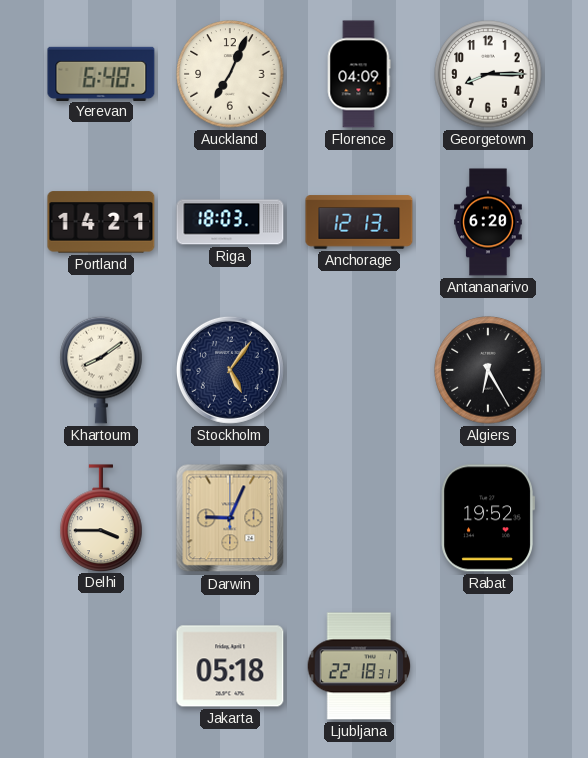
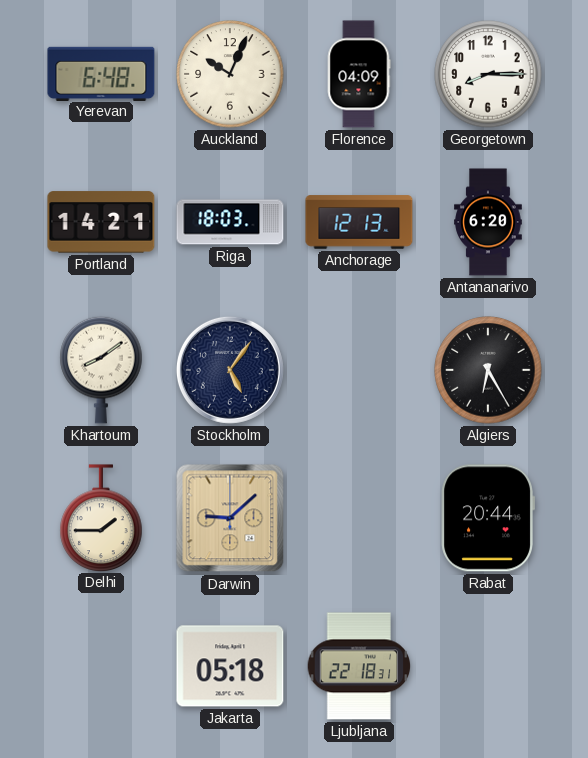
Auckland: 7:04 -> 10:04
Delhi: 3:45 -> 1:45
Darwin: 9:04 -> 9:08
Rabat: 19:52 -> 20:44
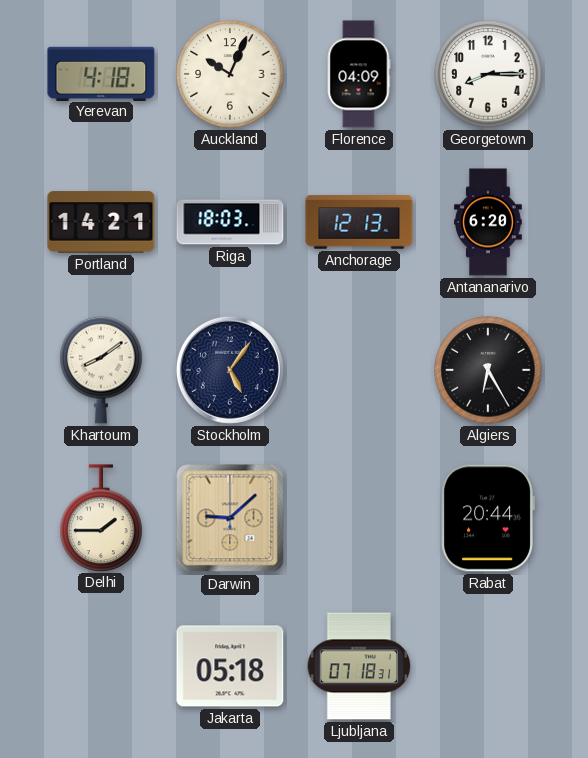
Yerevan: 6:48 -> 4:18
Ljubljana: 22:18 -> 07:18
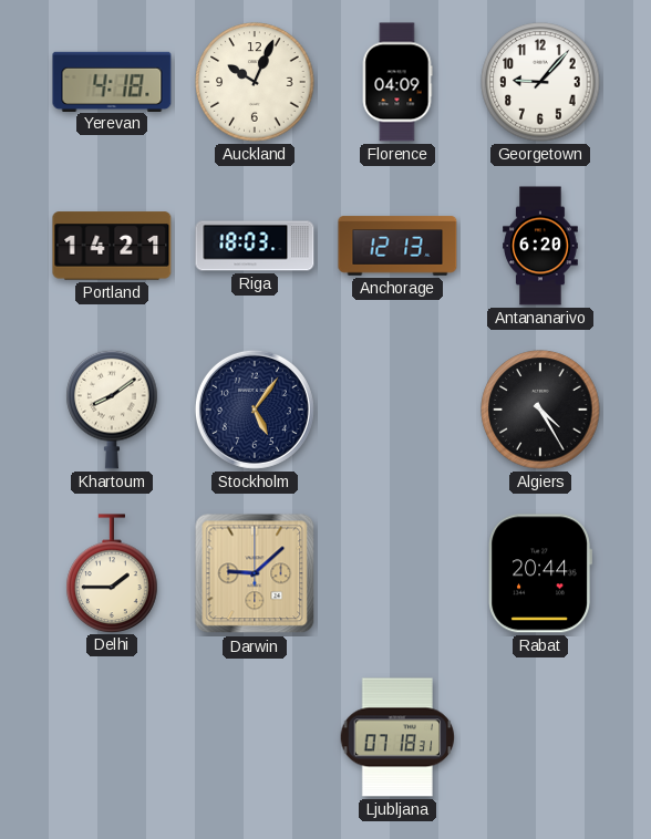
Georgetown: 8:15 -> 9:07
Algiers: 6:25 -> 4:25
Jakarta: 05:18 -> none
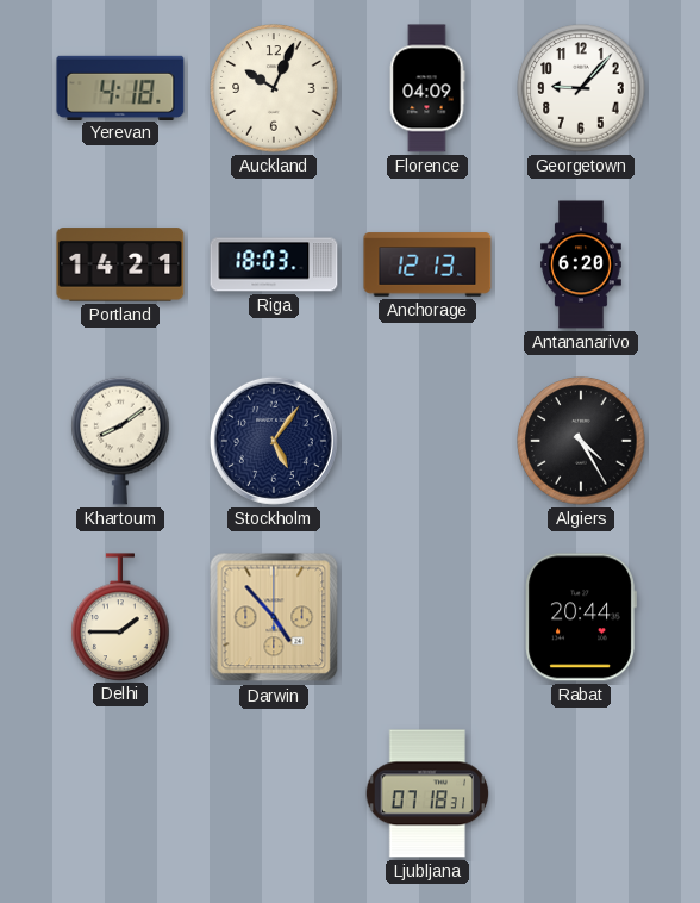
Darwin: 9:08 -> 4:53
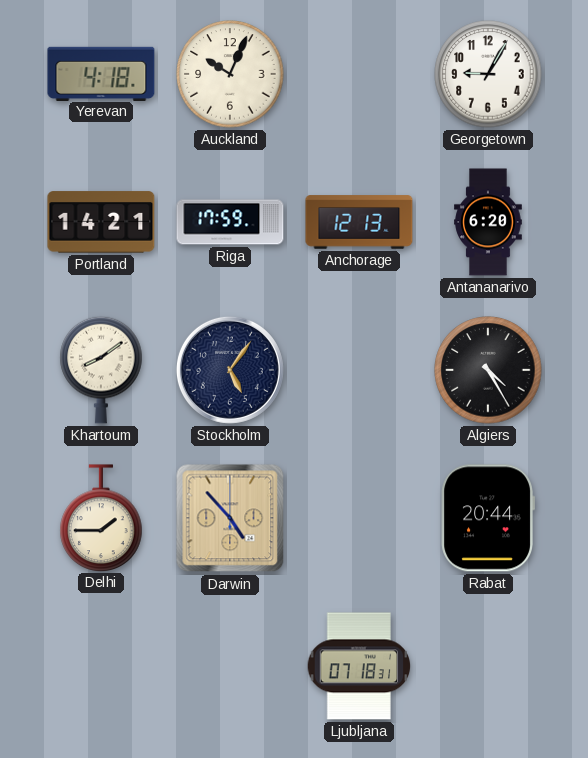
Florence: 04:09 -> none
Georgetown: 9:07 -> 9:05
Riga: 18:03 -> 17:59
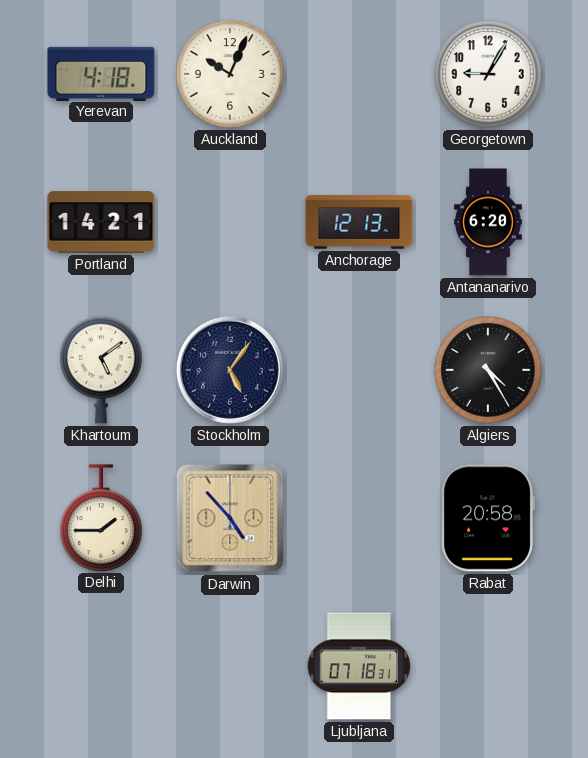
Riga: 17:59 -> none
Khartoum: 8:09 -> 5:09
Rabat: 20:44 -> 20:58
